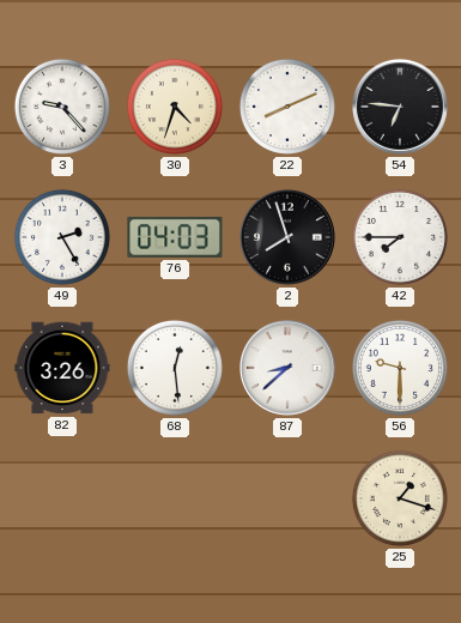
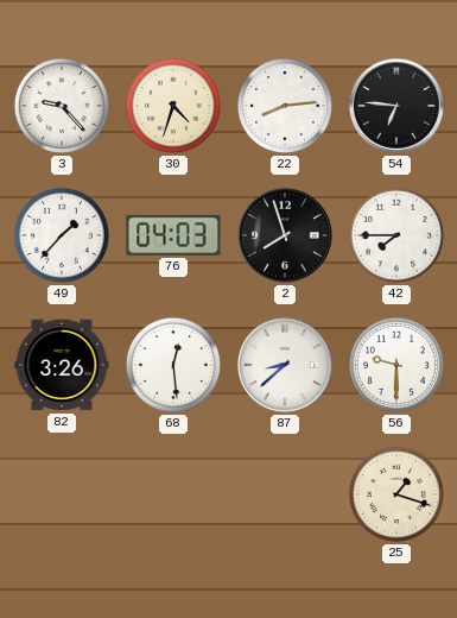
22: 8:11 -> 8:14
49: 2:25 -> 1:37
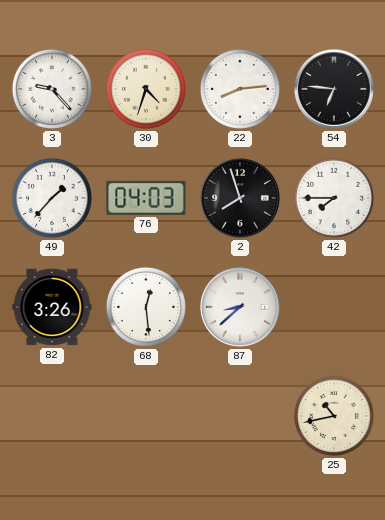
56: 9:30 -> none
25: 1:18 -> 10:43
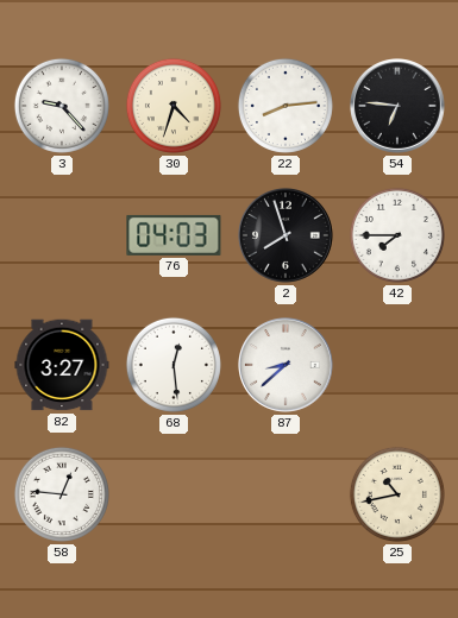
49: 1:37 -> none
82: 3:26 -> 3:27
58: none -> 12:46
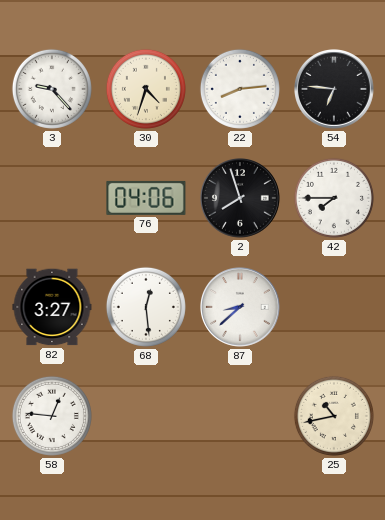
76: 04:03 -> 04:06
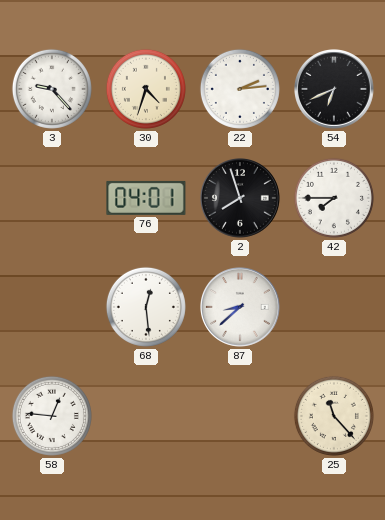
22: 8:14 -> 2:14
54: 6:46 -> 6:41
76: 04:06 -> 04:01
82: 3:27 -> none
25: 10:43 -> 11:23
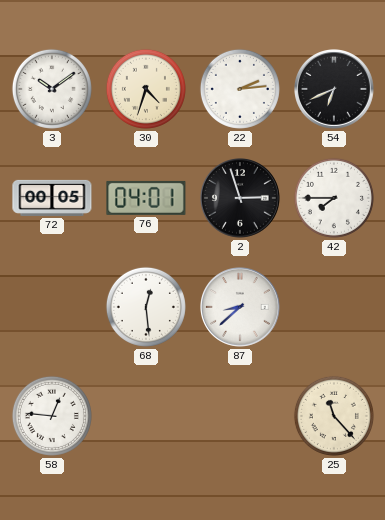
3: 9:23 -> 10:09
72: none -> 00:05
2: 7:57 -> 2:57
